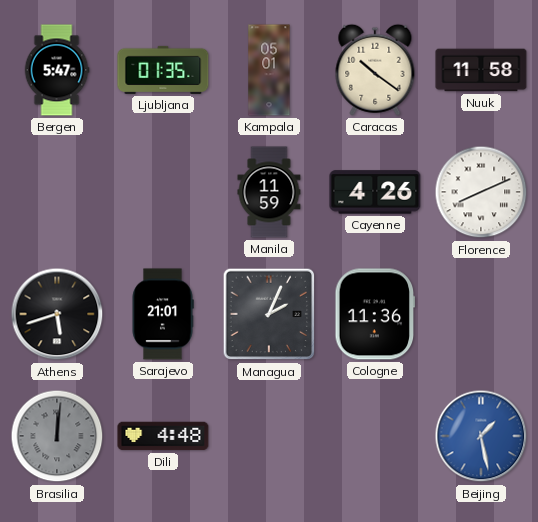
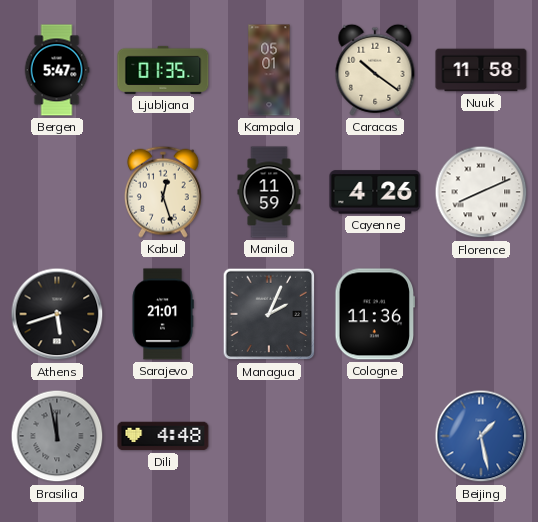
Kabul: none -> 12:27
Brasilia: 12:01 -> 11:58
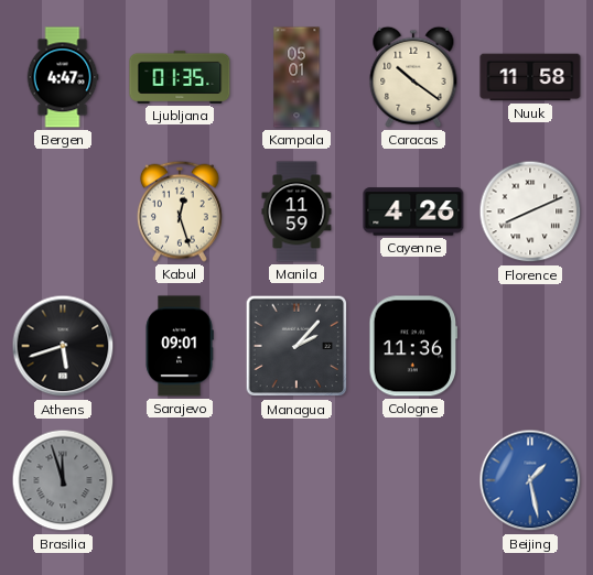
Bergen: 5:47 -> 4:47
Sarajevo: 21:01 -> 09:01
Managua: 2:04 -> 2:07
Brasilia: 11:58 -> 11:57
Dili: 4:48 -> none
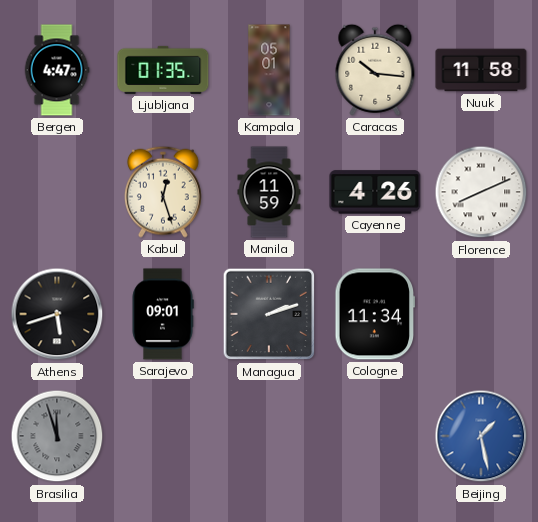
Caracas: 10:21 -> 10:16
Managua: 2:07 -> 2:12
Cologne: 11:36 -> 11:34
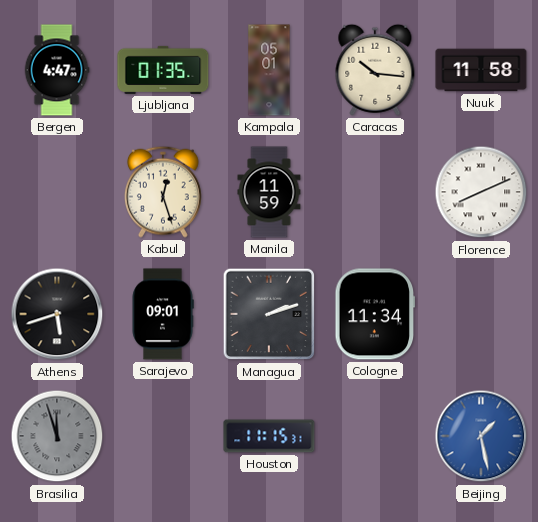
Cayenne: 4:26 -> none
Houston: none -> 11:15
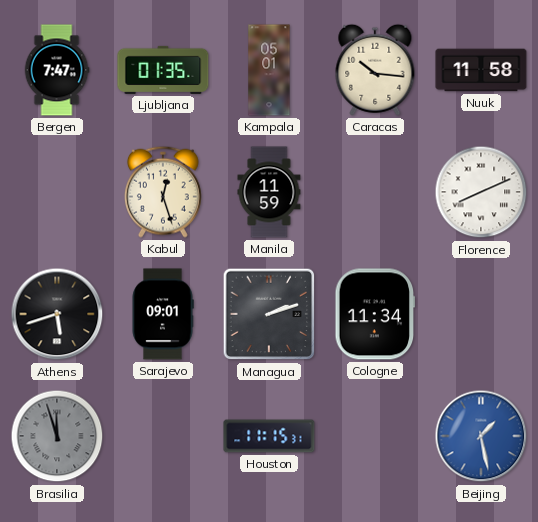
Bergen: 4:47 -> 7:47
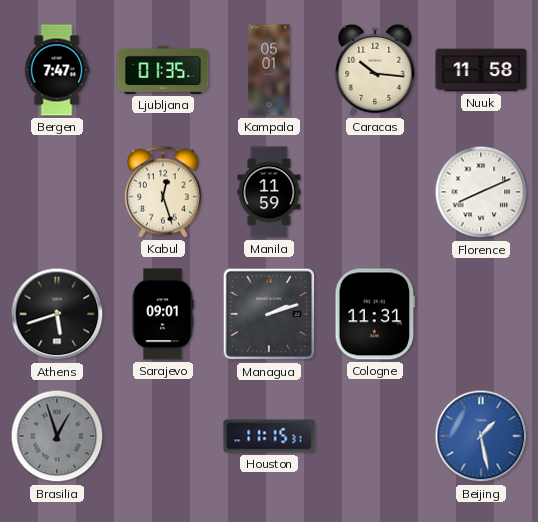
Cologne: 11:34 -> 11:31
Brasilia: 11:57 -> 12:57
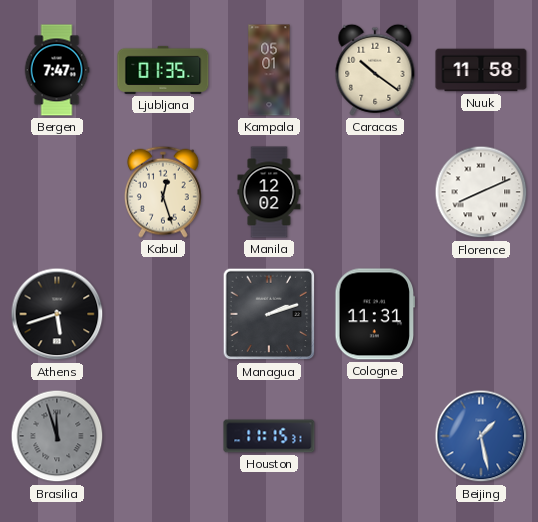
Caracas: 10:16 -> 10:21
Manila: 11:59 -> 12:02
Sarajevo: 09:01 -> none
Brasilia: 12:57 -> 11:57
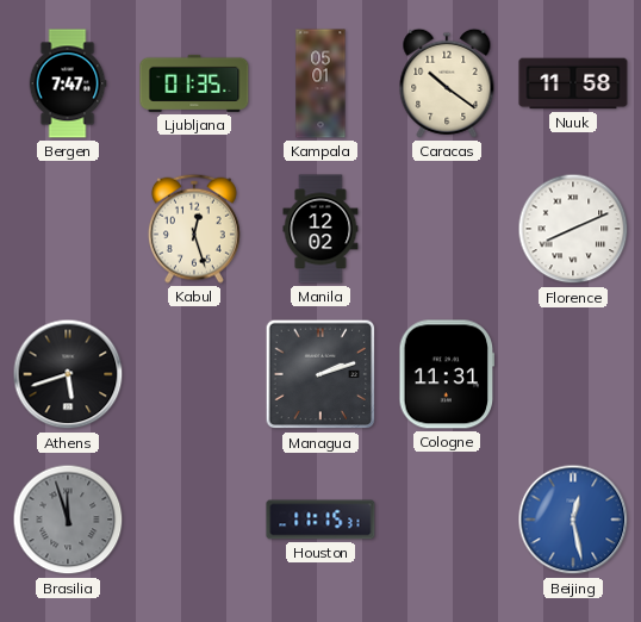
Beijing: 1:28 -> 12:28
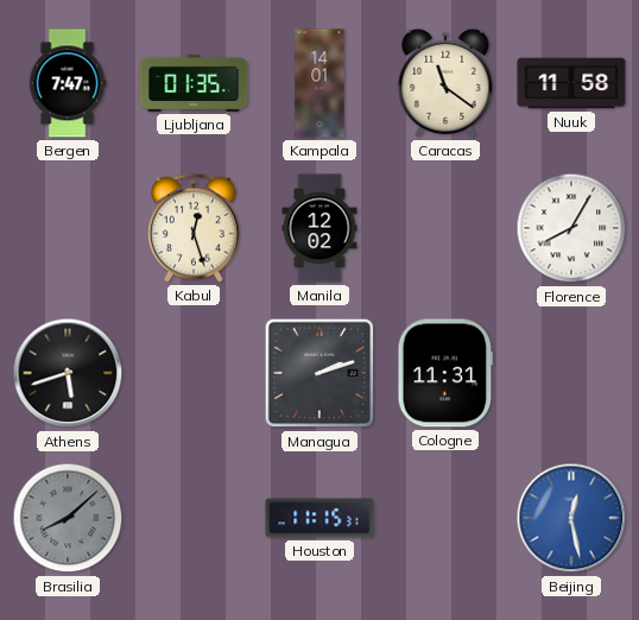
Kampala: 05:01 -> 14:01
Caracas: 10:21 -> 11:21
Florence: 8:11 -> 8:05
Brasilia: 11:57 -> 8:08
